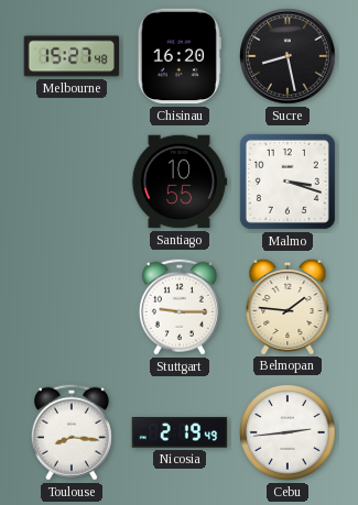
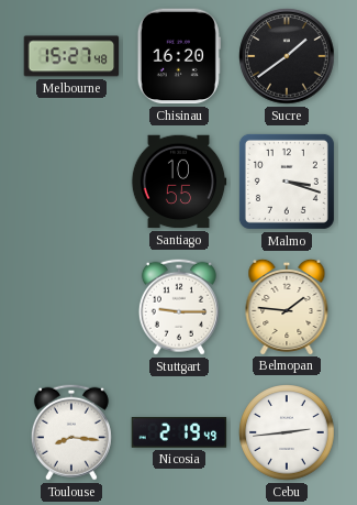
Sucre: 8:28 -> 1:39
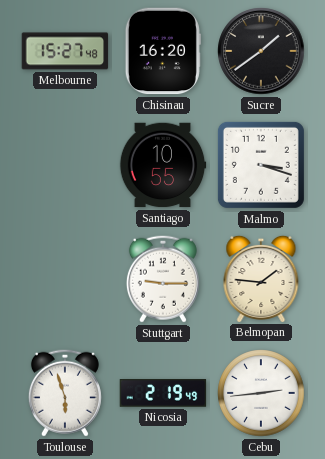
Toulouse: 8:16 -> 5:57
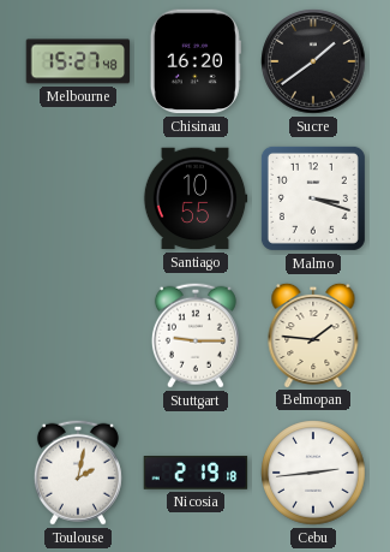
Toulouse: 5:57 -> 2:02
Nicosia: 2:19:49 -> 2:19:18
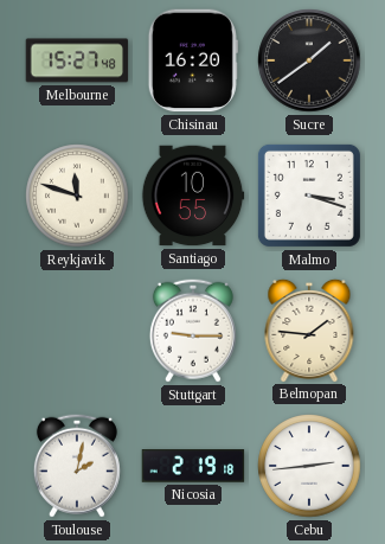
Reykjavik: none -> 11:48
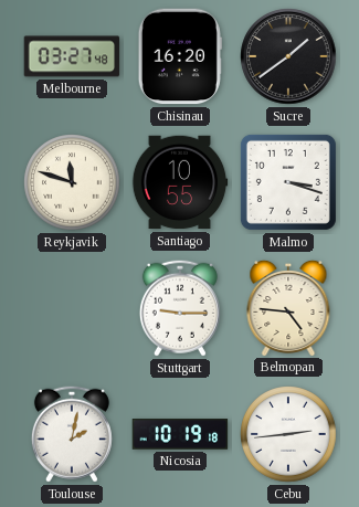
Melbourne: 15:27 -> 03:27
Belmopan: 1:46 -> 4:46
Nicosia: 2:19 -> 10:19
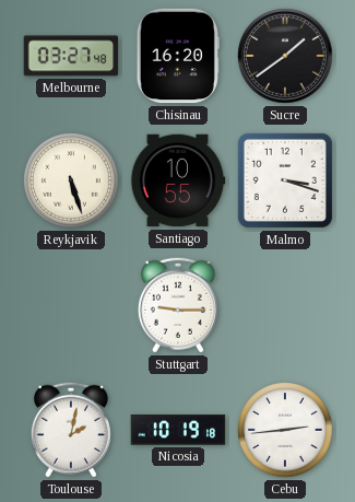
Reykjavik: 11:48 -> 5:27
Belmopan: 4:46 -> none
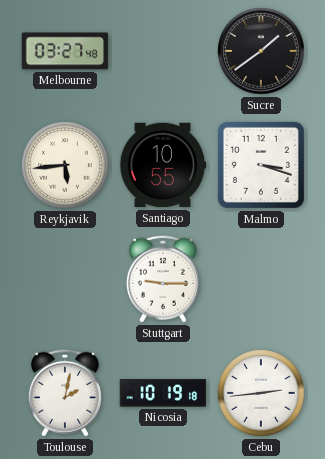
Chisinau: 16:20 -> none
Reykjavik: 5:27 -> 5:44
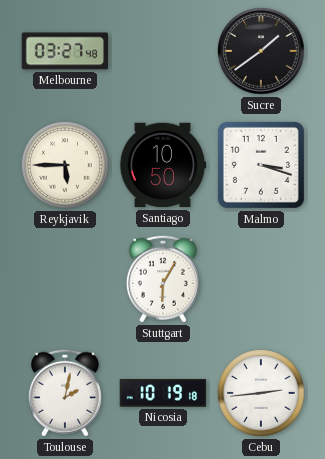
Reykjavik: 5:44 -> 5:45
Santiago: 10:55 -> 10:50
Stuttgart: 9:15 -> 6:05
